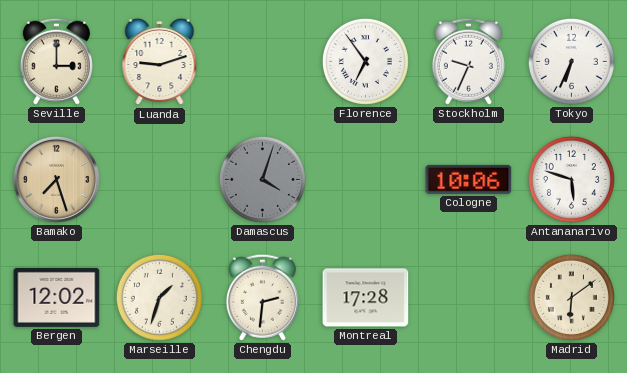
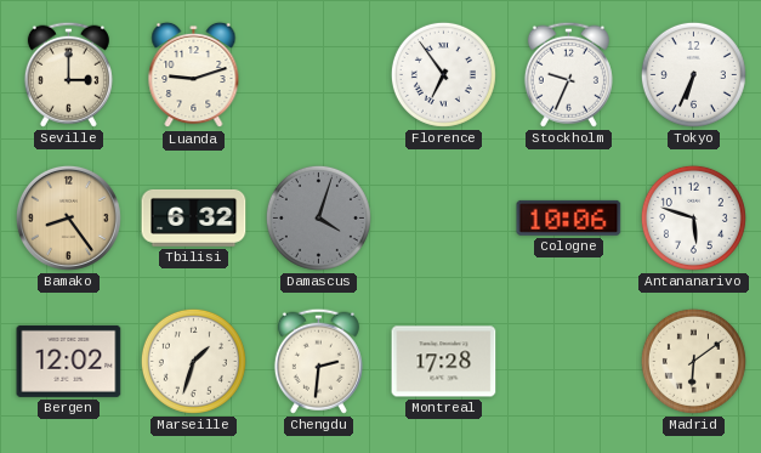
Bamako: 7:27 -> 8:24
Tbilisi: none -> 6:32
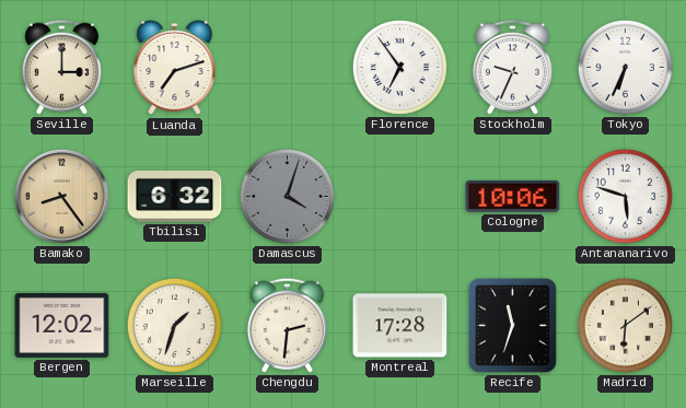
Luanda: 9:12 -> 7:12
Recife: none -> 11:33
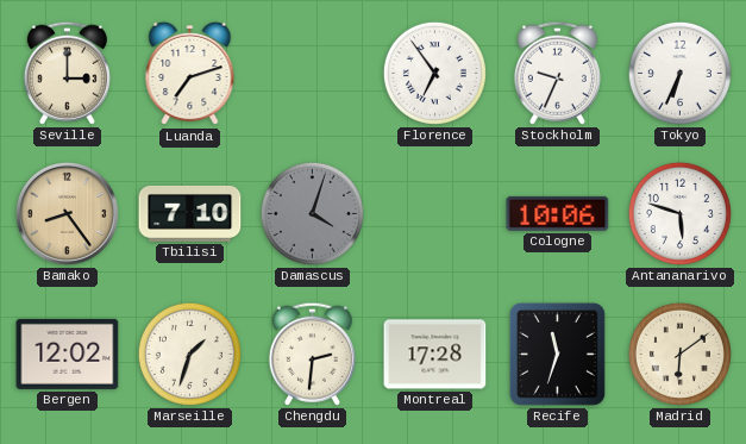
Tbilisi: 6:32 -> 7:10
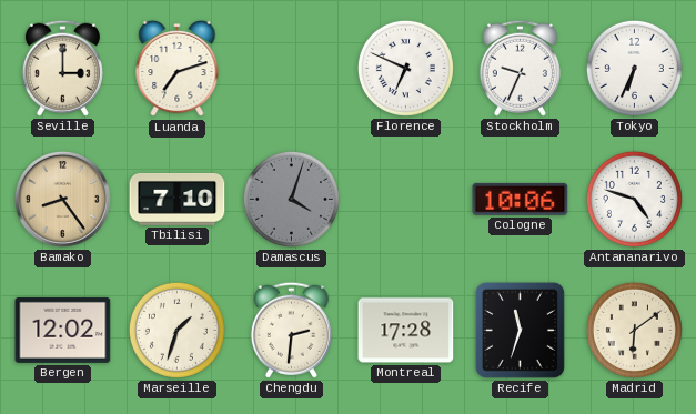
Florence: 6:54 -> 6:49
Antananarivo: 5:48 -> 4:48
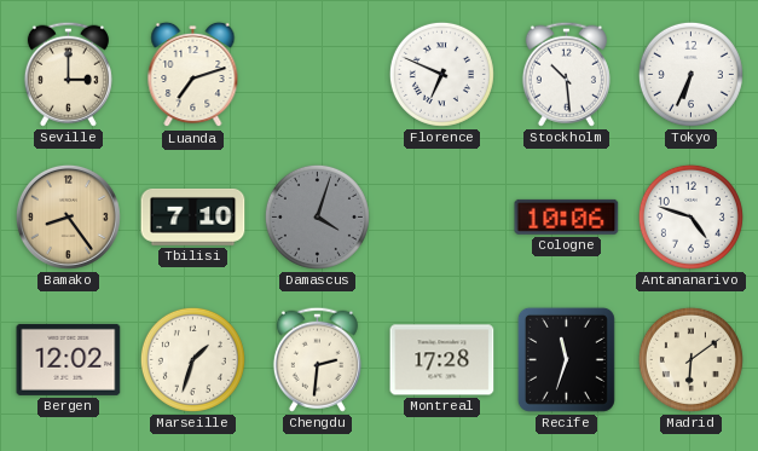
Stockholm: 9:34 -> 10:29
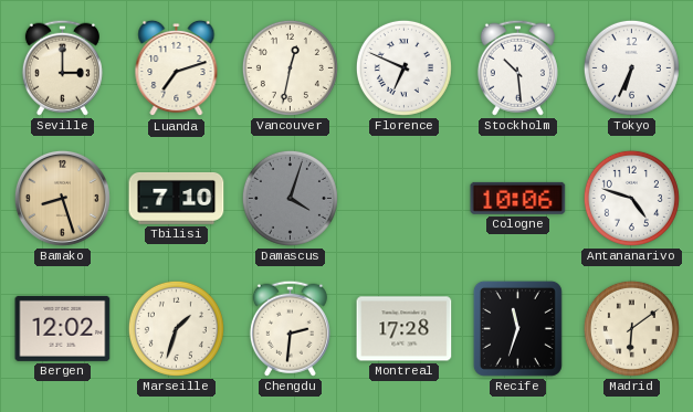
Vancouver: none -> 12:32
Bamako: 8:24 -> 8:27
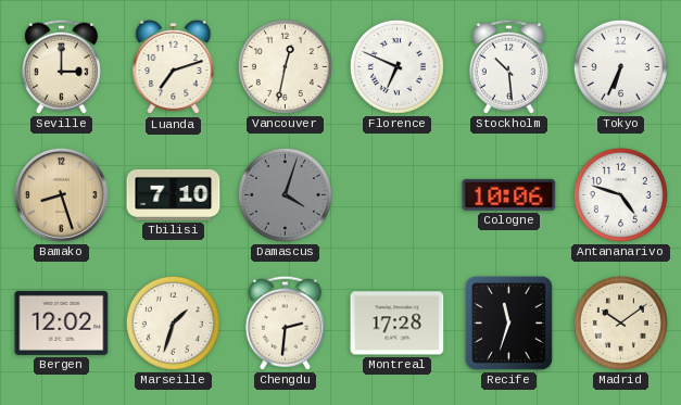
Madrid: 6:09 -> 10:09
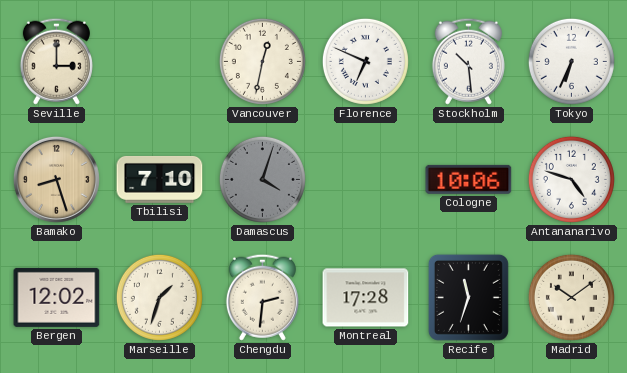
Luanda: 7:12 -> none
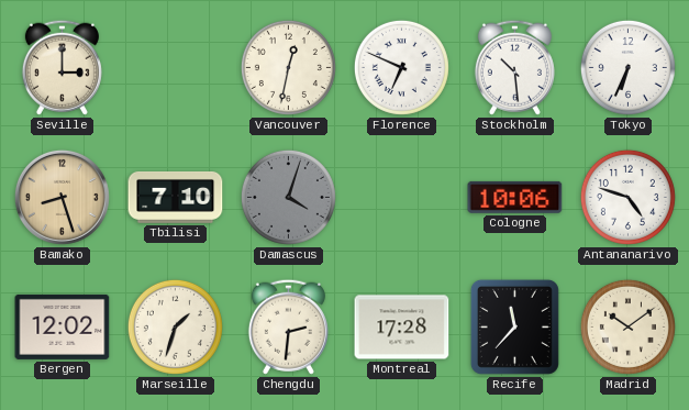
Recife: 11:33 -> 11:37
